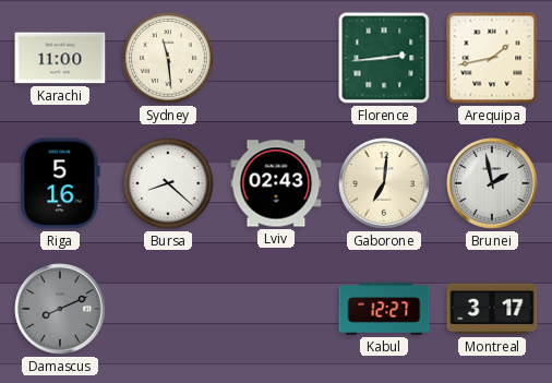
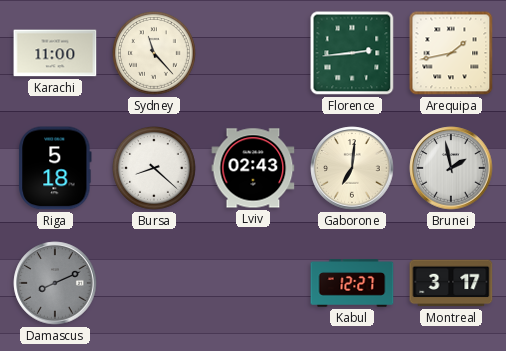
Sydney: 11:29 -> 11:23
Riga: 5:16 -> 5:18
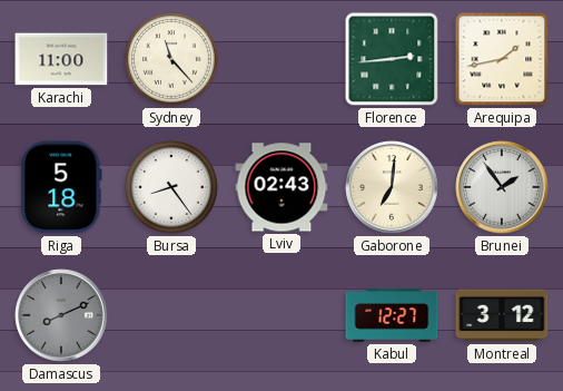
Bursa: 8:22 -> 8:24
Brunei: 1:58 -> 1:54
Montreal: 3:17 -> 3:12
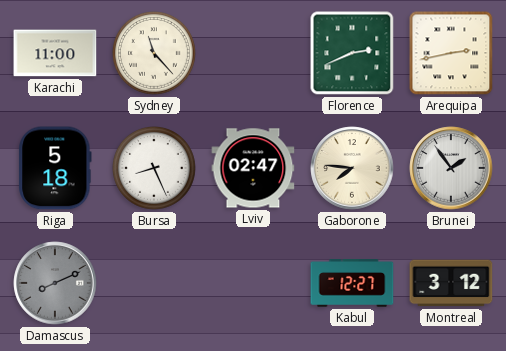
Florence: 2:44 -> 2:41
Arequipa: 1:43 -> 2:43
Bursa: 8:24 -> 8:26
Lviv: 02:43 -> 02:47
Gaborone: 7:01 -> 7:46
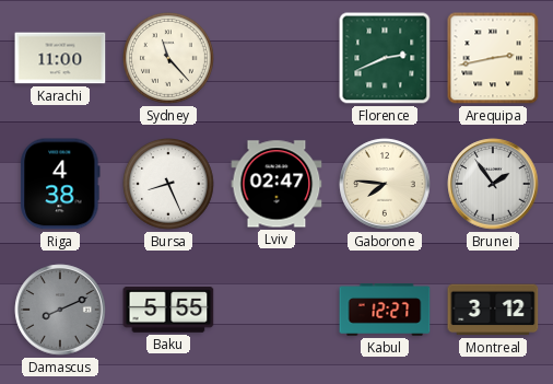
Riga: 5:18 -> 4:38
Baku: none -> 5:55
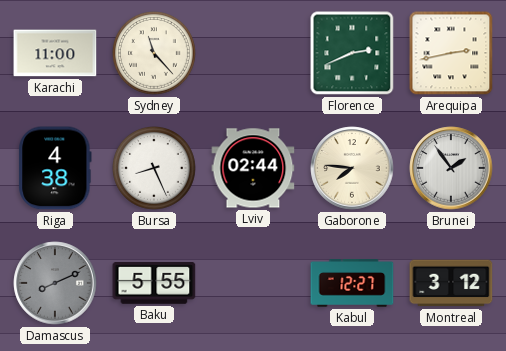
Lviv: 02:47 -> 02:44
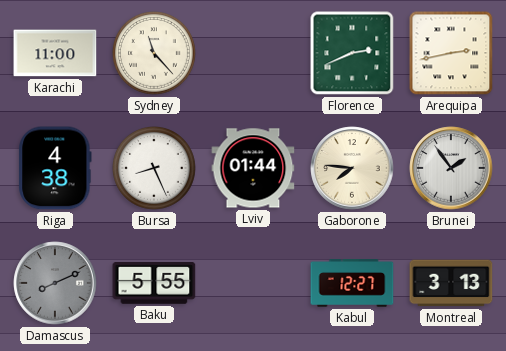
Lviv: 02:44 -> 01:44
Montreal: 3:12 -> 3:13
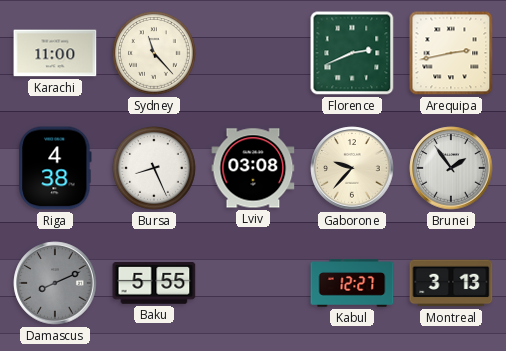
Lviv: 01:44 -> 03:08
Gaborone: 7:46 -> 9:37
